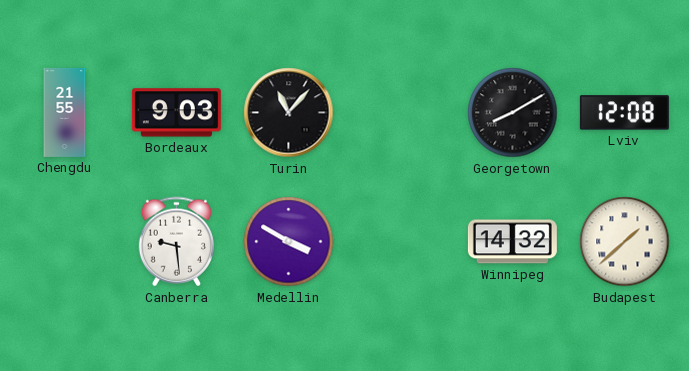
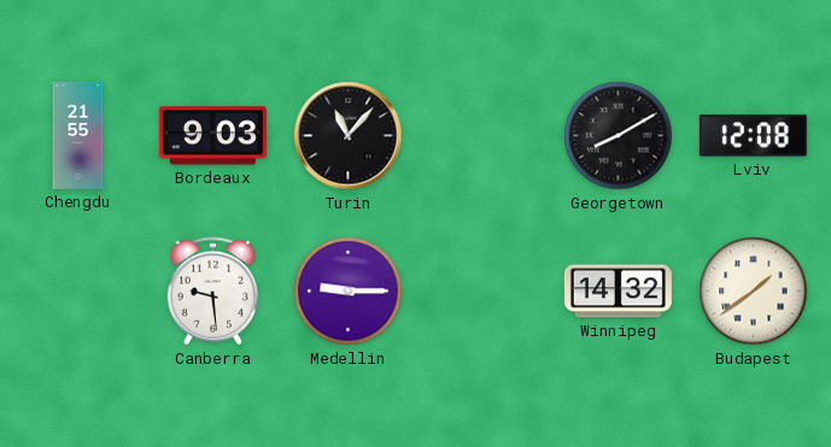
Medellin: 3:50 -> 9:15
Budapest: 1:38 -> 1:39
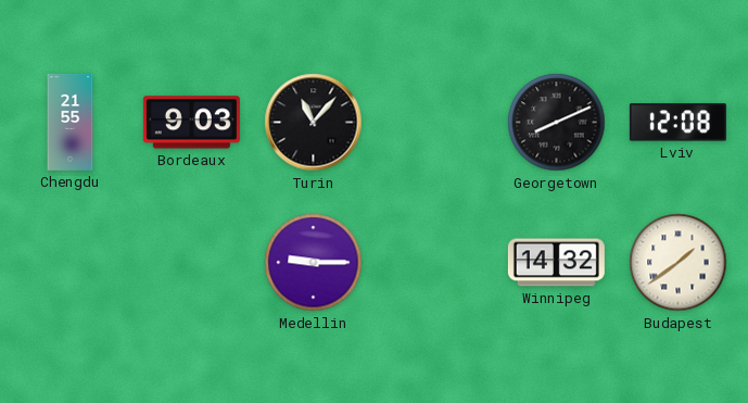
Georgetown: 8:10 -> 8:11
Canberra: 9:29 -> none
